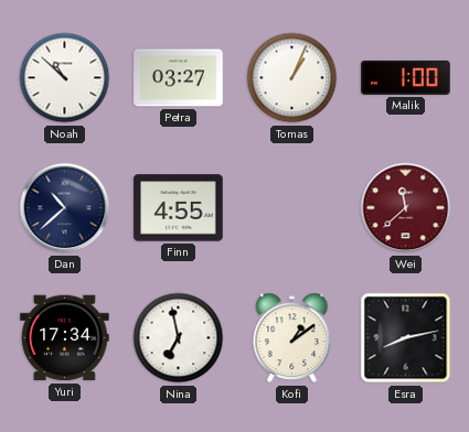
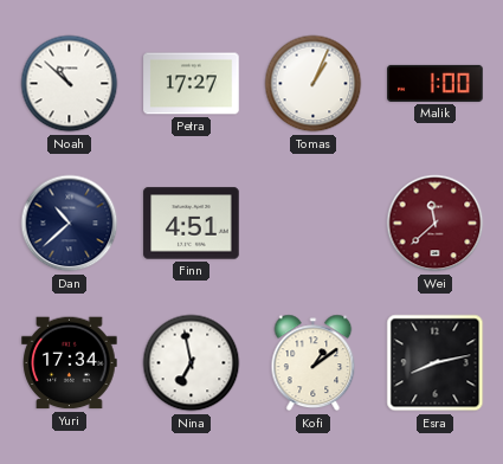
Petra: 03:27 -> 17:27
Finn: 4:55 -> 4:51
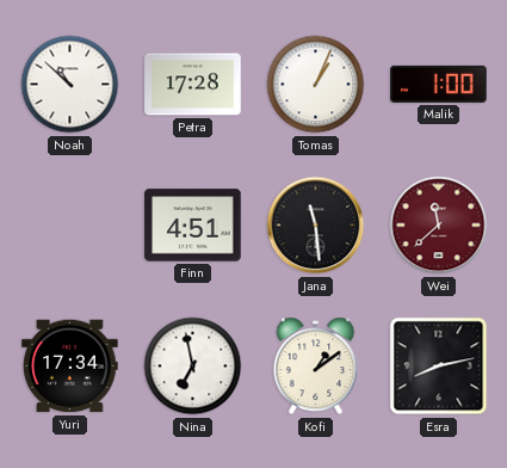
Petra: 17:27 -> 17:28
Dan: 10:38 -> none
Jana: none -> 11:29
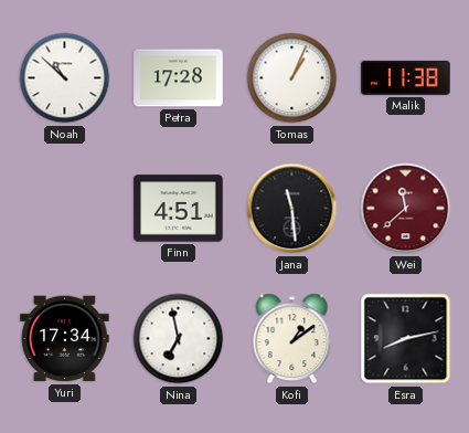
Malik: 1:00 -> 11:38
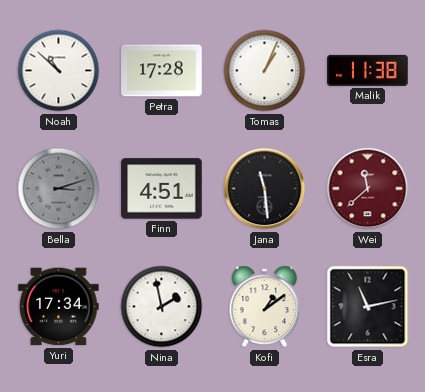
Bella: none -> 3:12
Nina: 6:58 -> 1:58
Esra: 8:13 -> 11:13
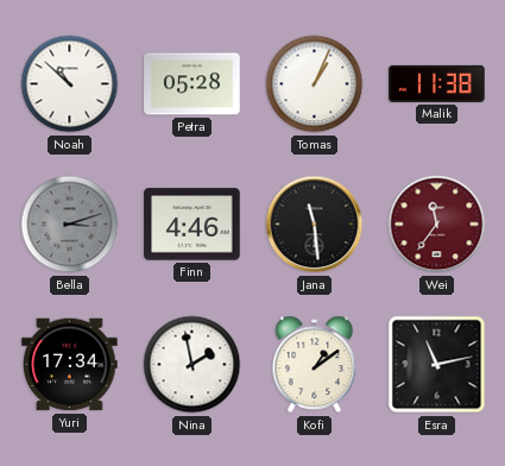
Petra: 17:28 -> 05:28
Finn: 4:51 -> 4:46
Wei: 11:38 -> 11:36
